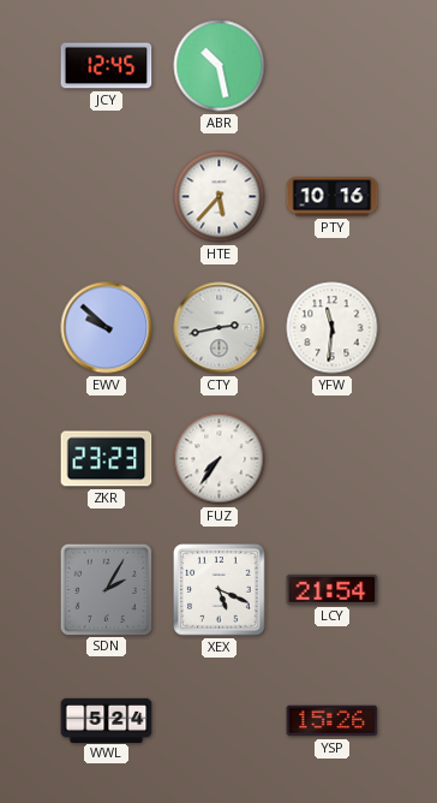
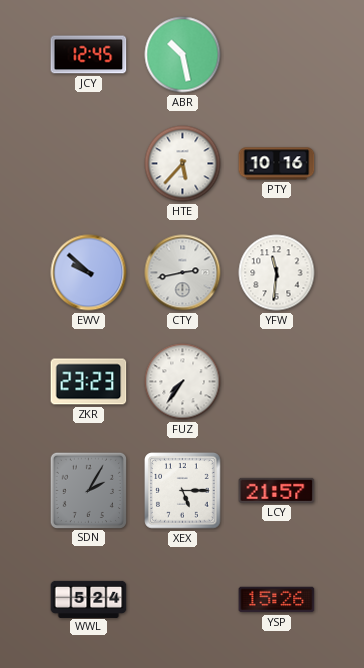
XEX: 5:19 -> 5:15
LCY: 21:54 -> 21:57
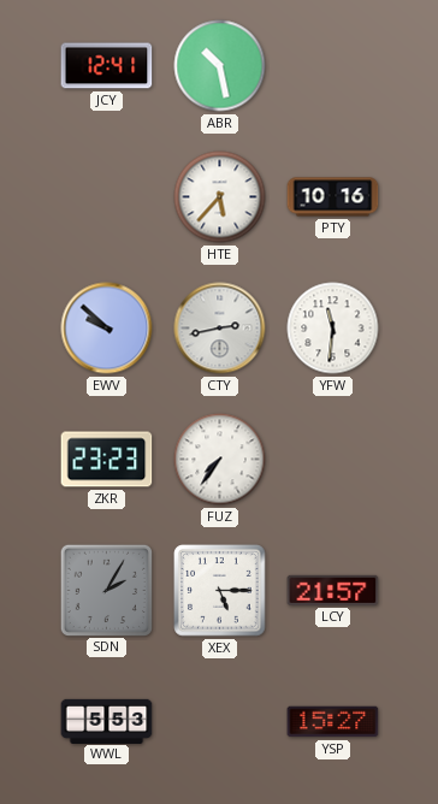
JCY: 12:45 -> 12:41
WWL: 5:24 -> 5:53
YSP: 15:26 -> 15:27
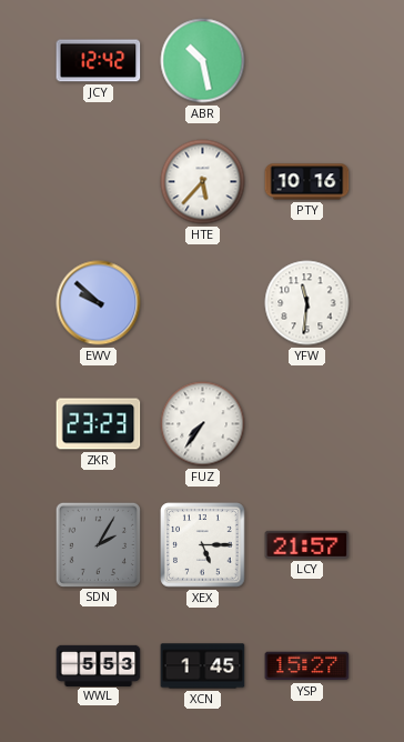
JCY: 12:41 -> 12:42
CTY: 2:43 -> none
XCN: none -> 1:45
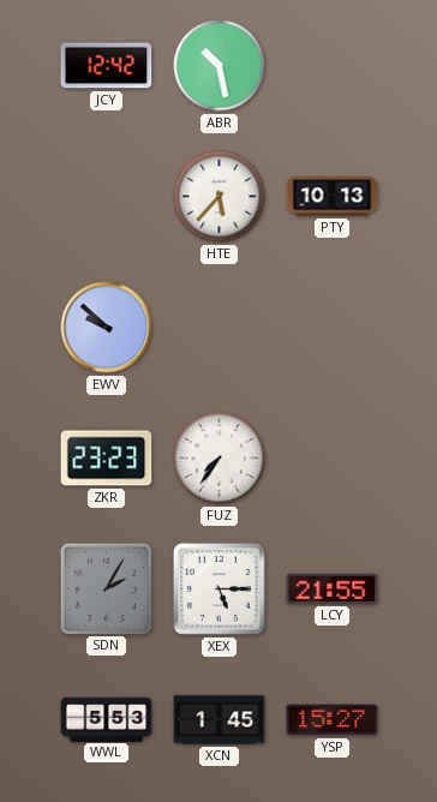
PTY: 10:16 -> 10:13
YFW: 11:31 -> none
LCY: 21:57 -> 21:55
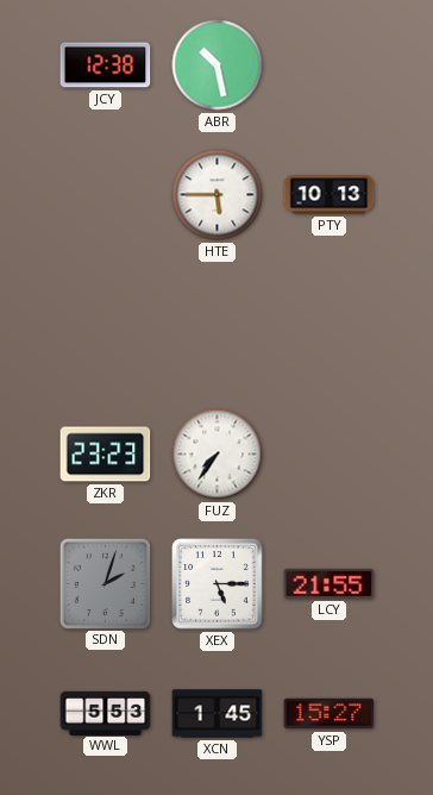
JCY: 12:42 -> 12:38
HTE: 5:37 -> 5:45
EWV: 9:52 -> none
SDN: 2:05 -> 2:03
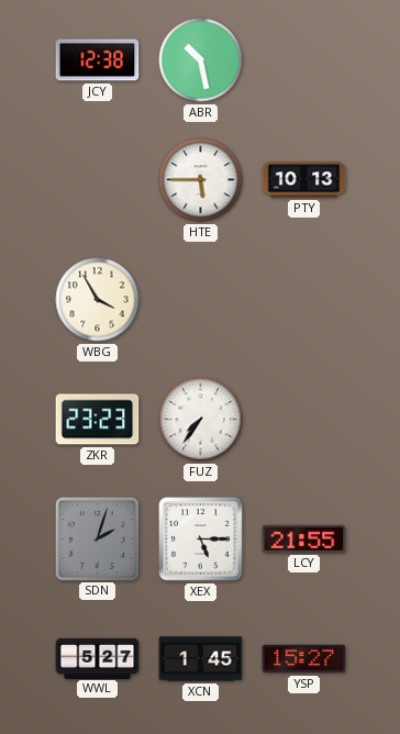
WBG: none -> 3:55
WWL: 5:53 -> 5:27
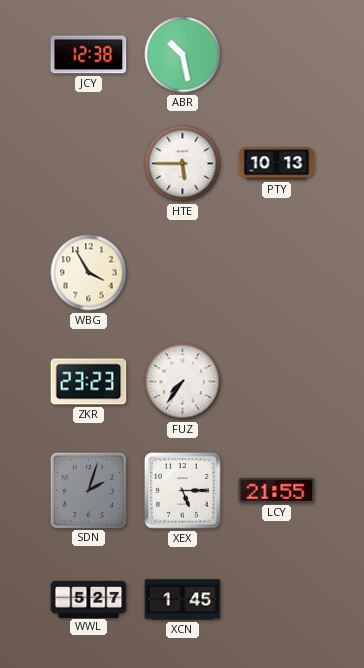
YSP: 15:27 -> none
